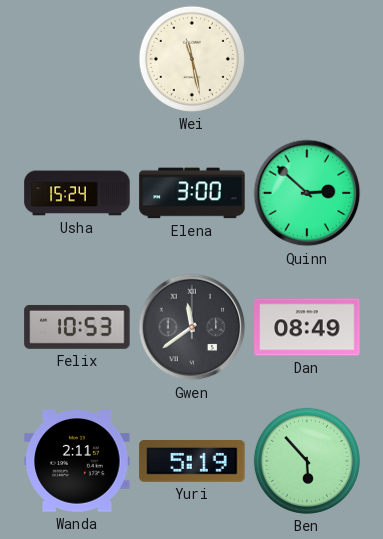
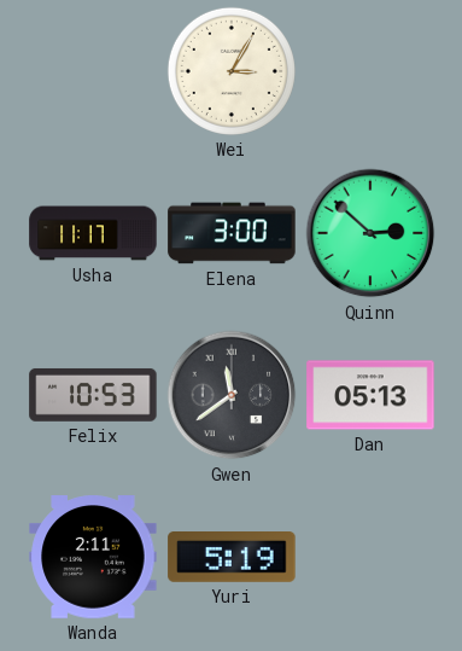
Wei: 11:28 -> 3:05
Usha: 15:24 -> 11:17
Dan: 08:49 -> 05:13
Ben: 5:53 -> none
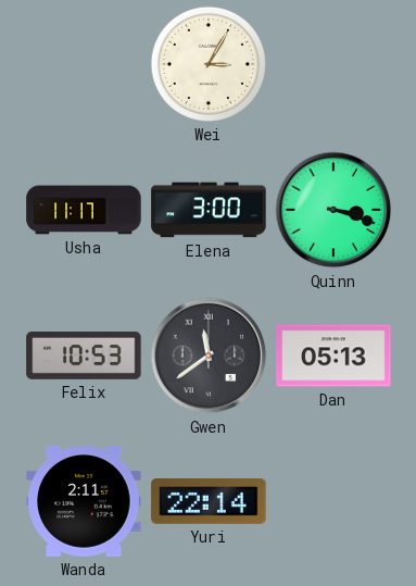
Quinn: 2:52 -> 3:18
Yuri: 5:19 -> 22:14
